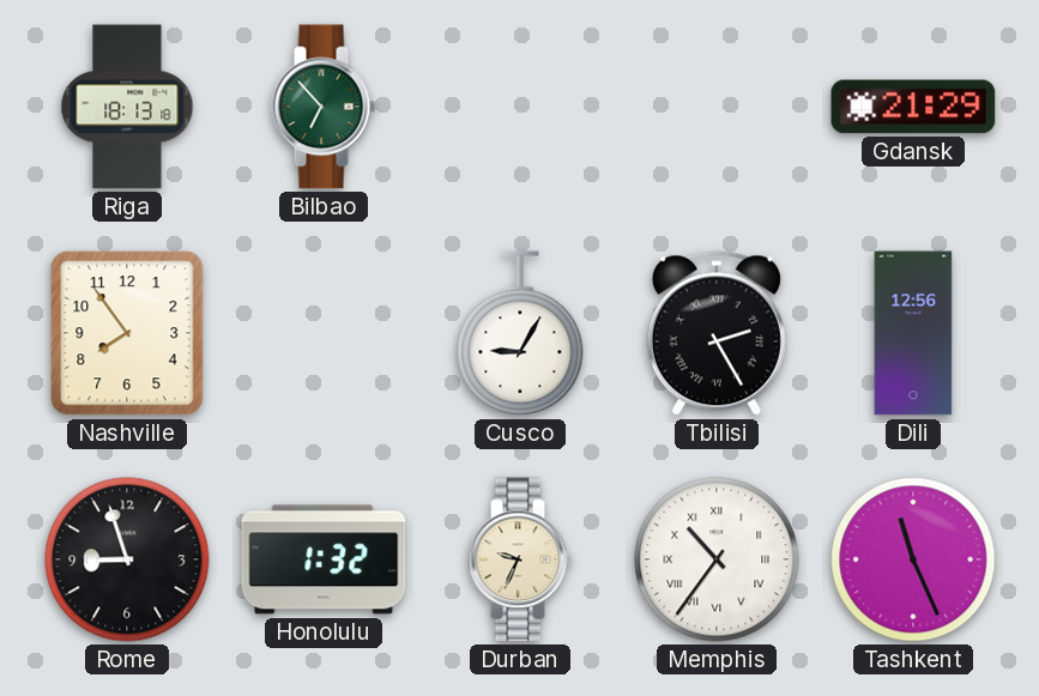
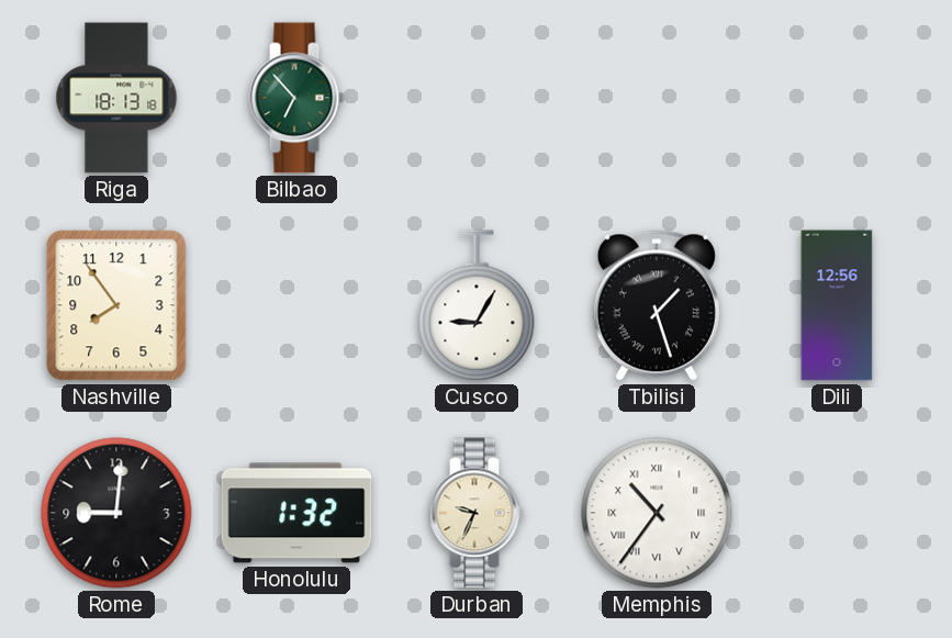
Gdansk: 21:29 -> none
Tbilisi: 2:25 -> 1:27
Rome: 8:57 -> 9:01
Tashkent: 11:26 -> none
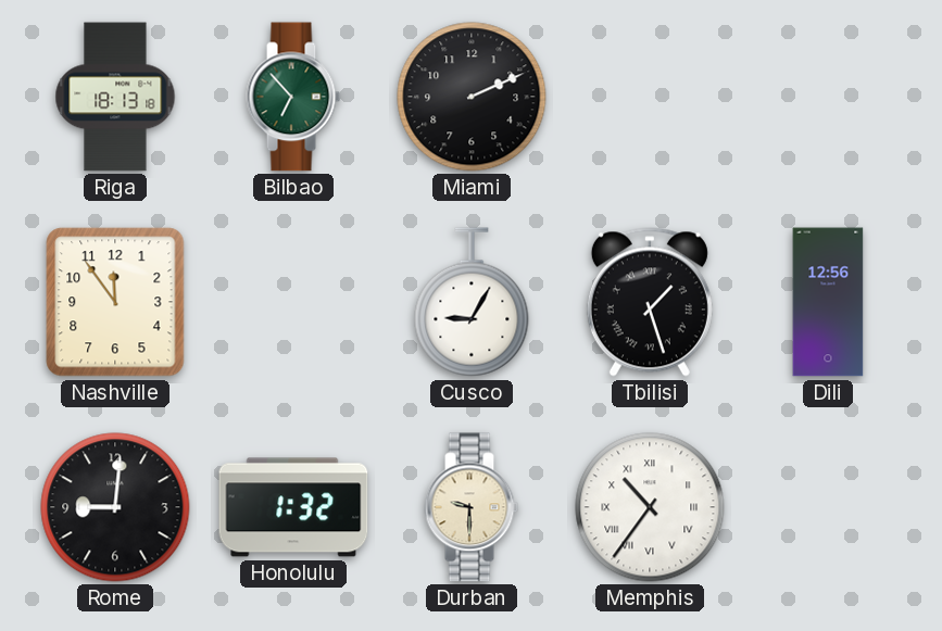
Miami: none -> 2:11
Nashville: 7:54 -> 11:54
Durban: 9:34 -> 9:30
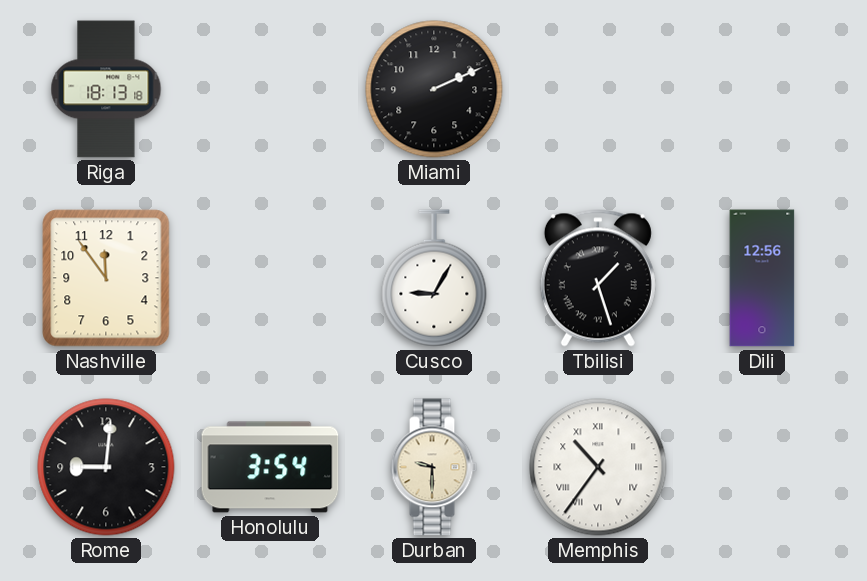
Bilbao: 6:53 -> none
Honolulu: 1:32 -> 3:54
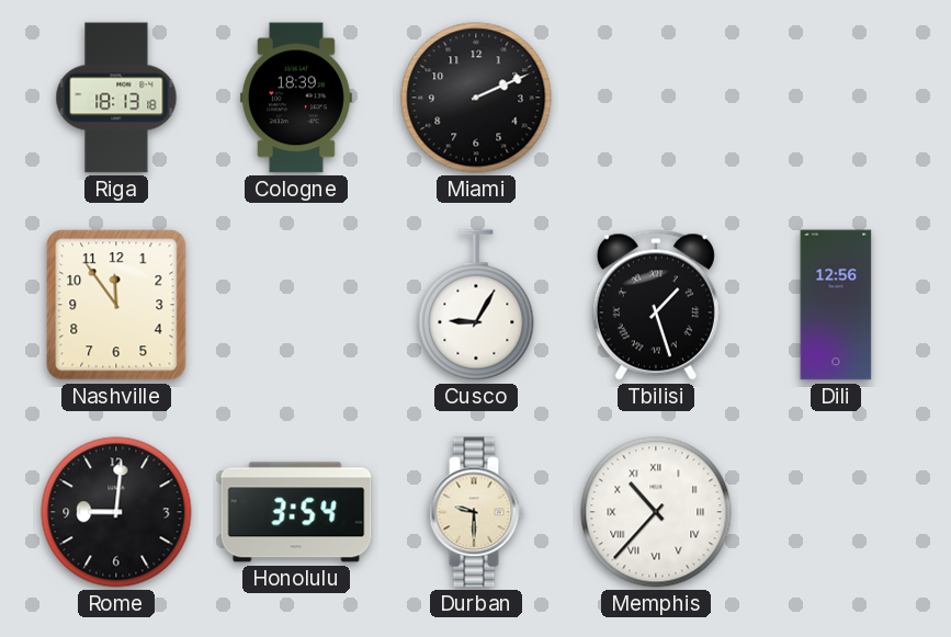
Cologne: none -> 18:39
Memphis: 10:36 -> 10:37
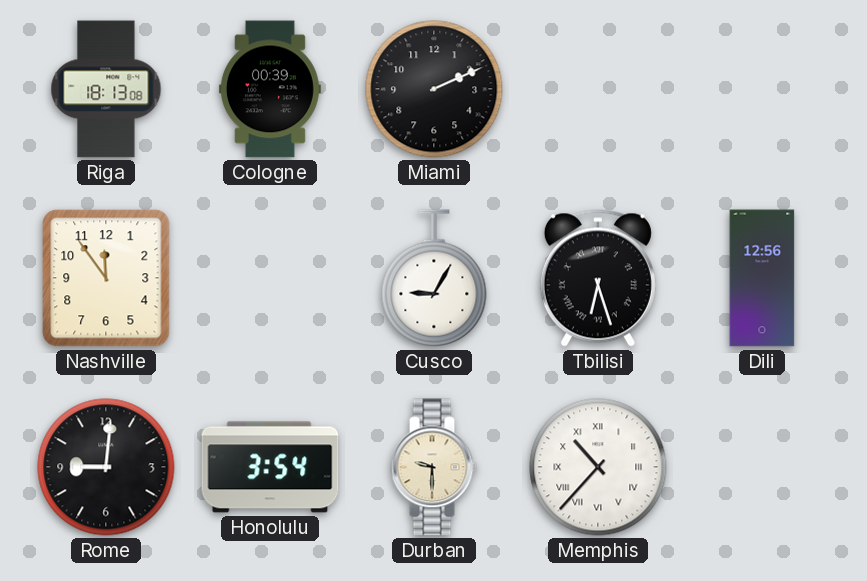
Riga: 18:13:18 -> 18:13:08
Cologne: 18:39 -> 00:39
Tbilisi: 1:27 -> 6:27
